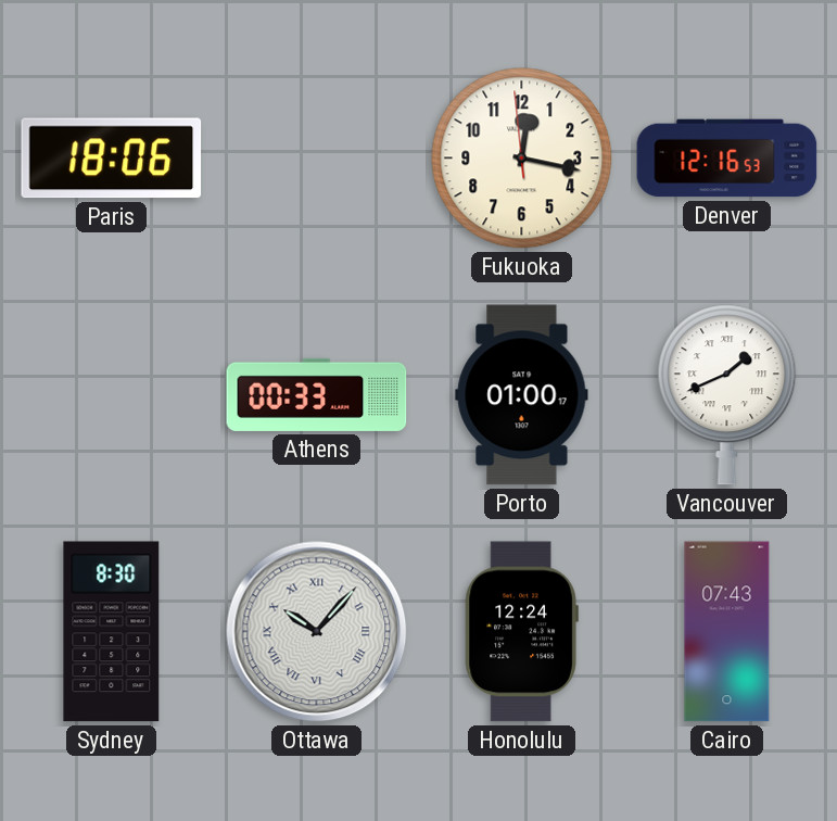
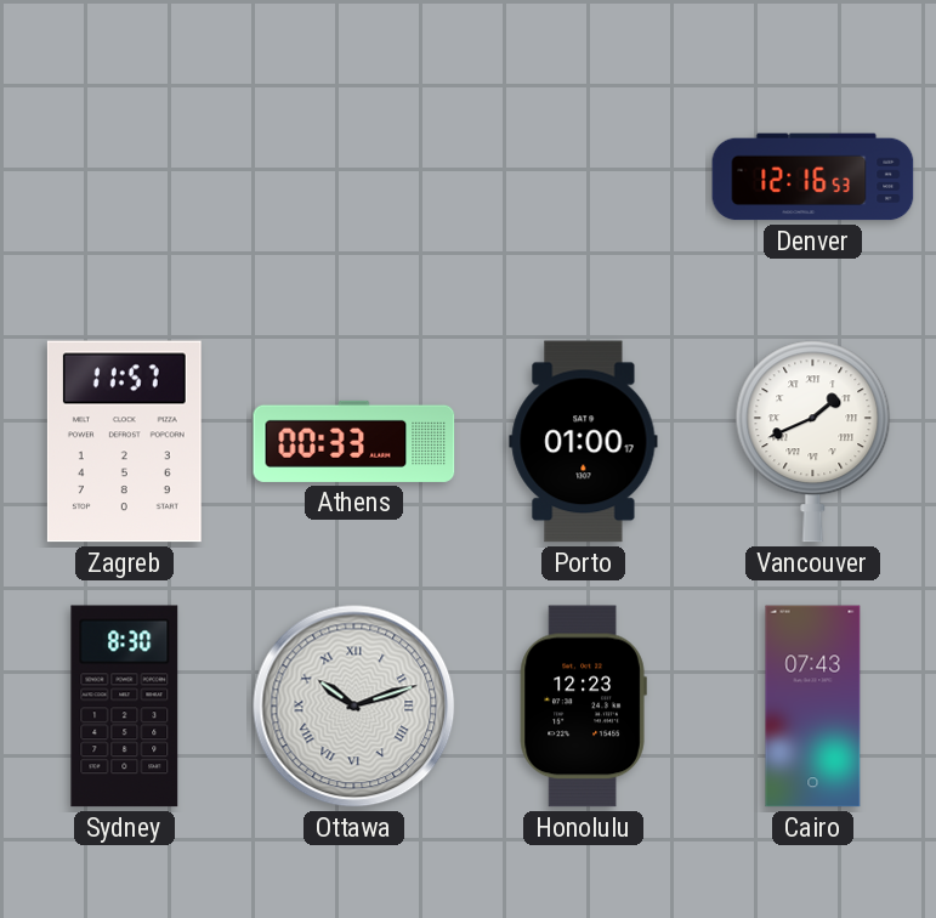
Paris: 18:06 -> none
Fukuoka: 12:16 -> none
Zagreb: none -> 11:57
Ottawa: 10:07 -> 10:12
Honolulu: 12:24 -> 12:23
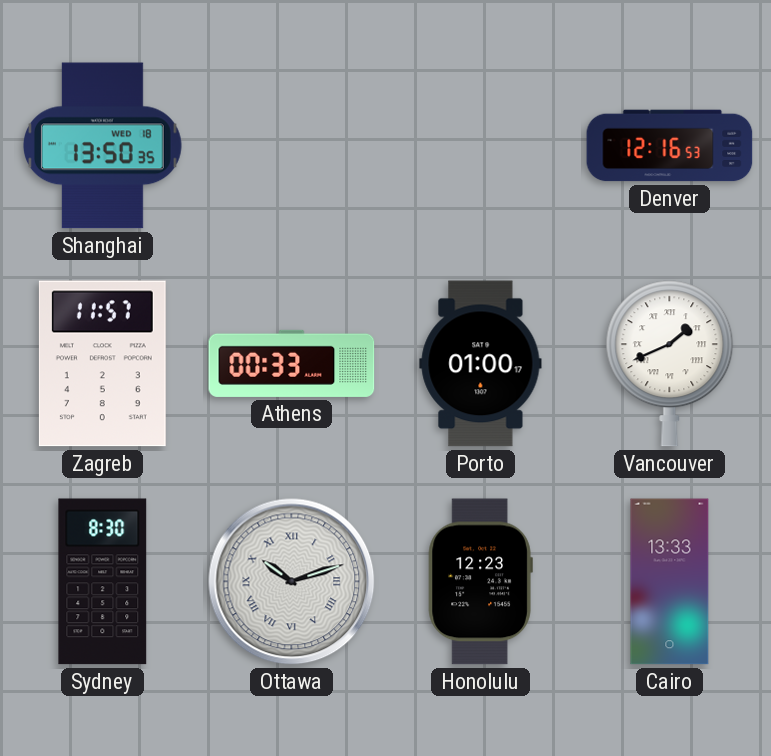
Shanghai: none -> 13:50
Cairo: 07:43 -> 13:33
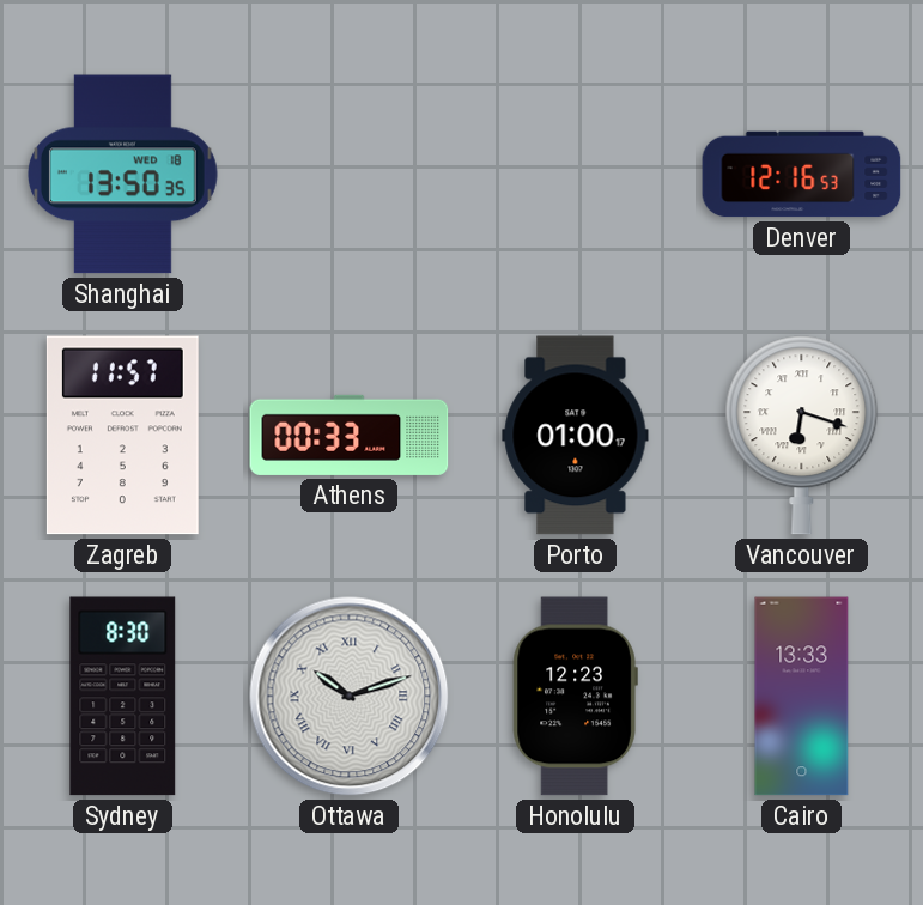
Vancouver: 1:41 -> 6:18
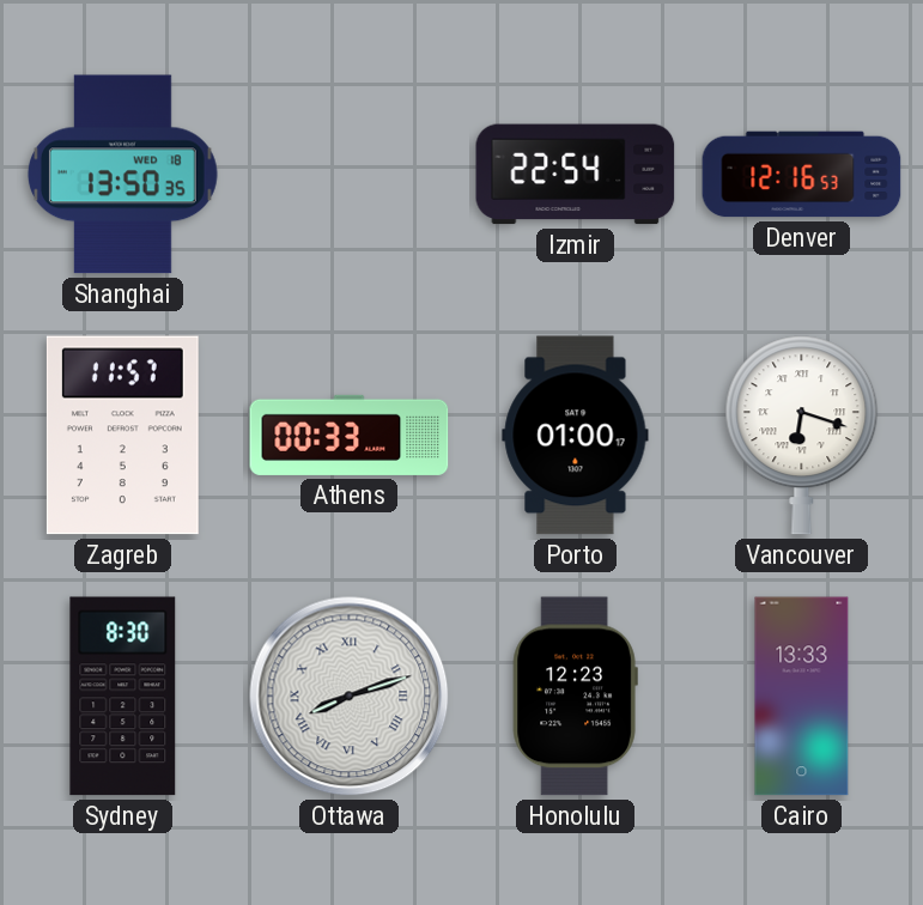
Izmir: none -> 22:54
Ottawa: 10:12 -> 8:12
